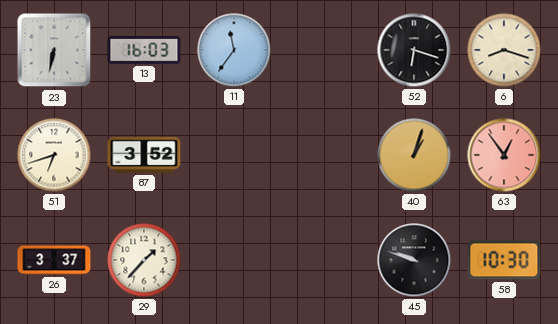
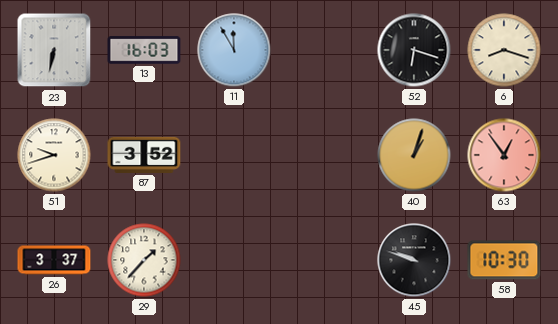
11: 11:36 -> 11:55
51: 6:42 -> 9:42
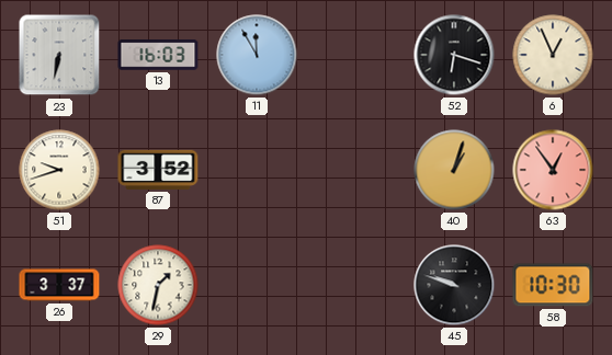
6: 8:18 -> 12:56
29: 1:37 -> 1:32
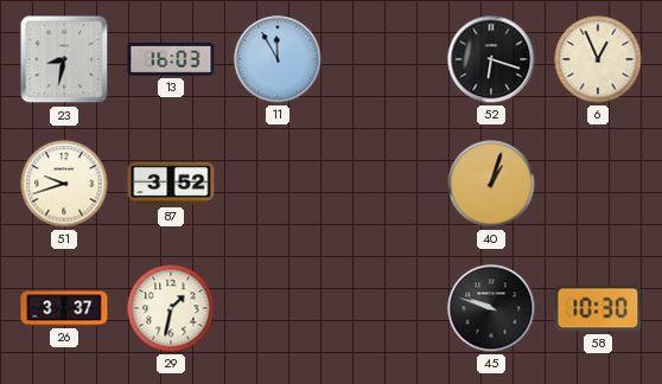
23: 6:32 -> 8:32
63: 12:54 -> none
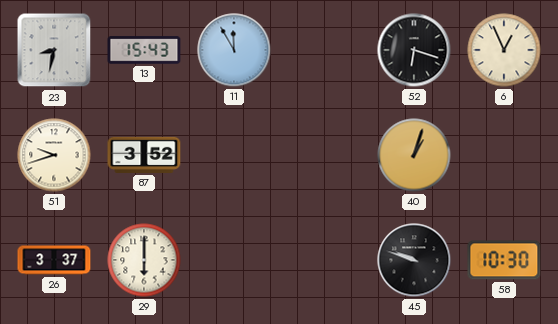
13: 16:03 -> 15:43
29: 1:32 -> 6:00
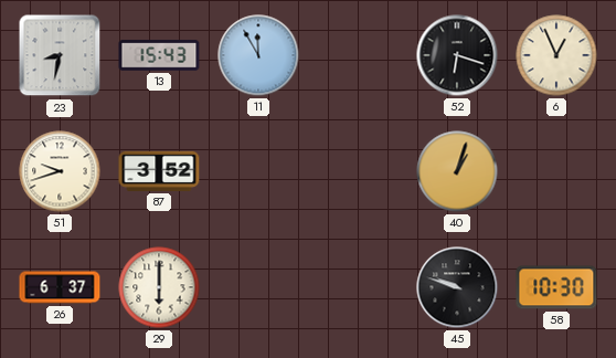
26: 3:37 -> 6:37
